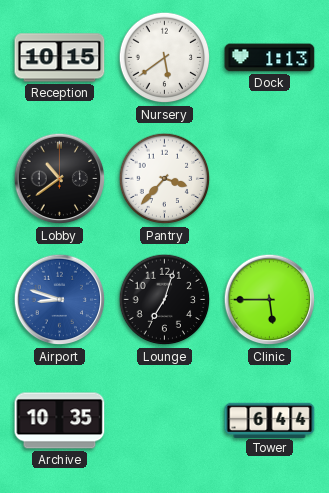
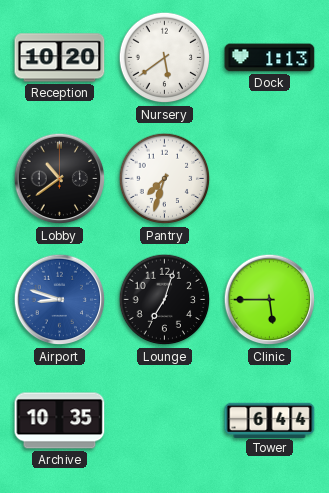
Reception: 10:15 -> 10:20
Pantry: 3:37 -> 7:33
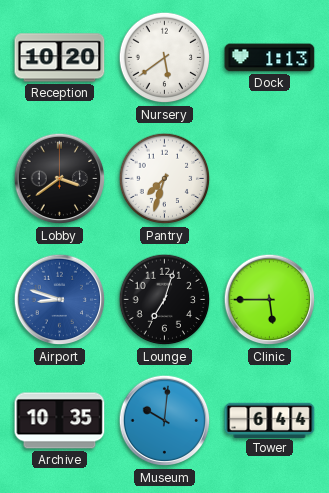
Lobby: 10:39 -> 3:39
Museum: none -> 10:01
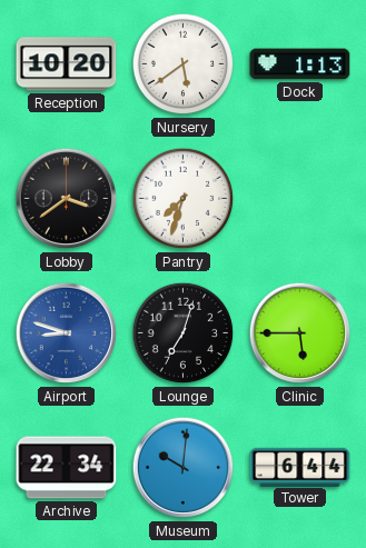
Archive: 10:35 -> 22:34
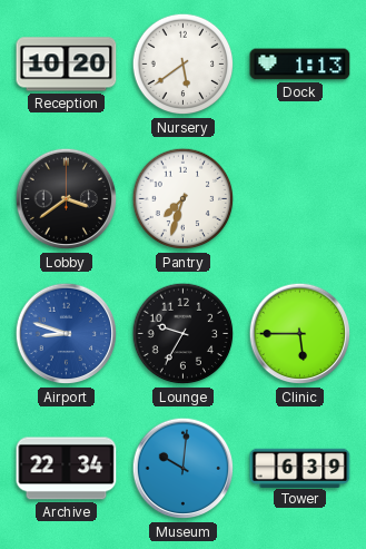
Lounge: 7:03 -> 9:35
Tower: 6:44 -> 6:39
